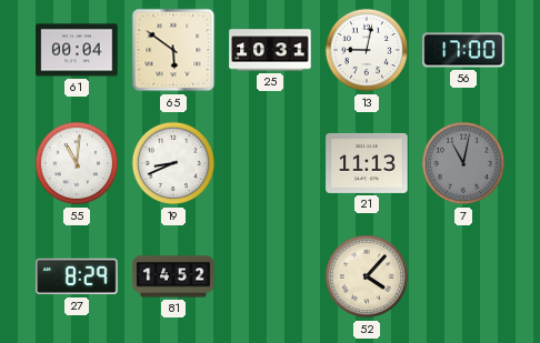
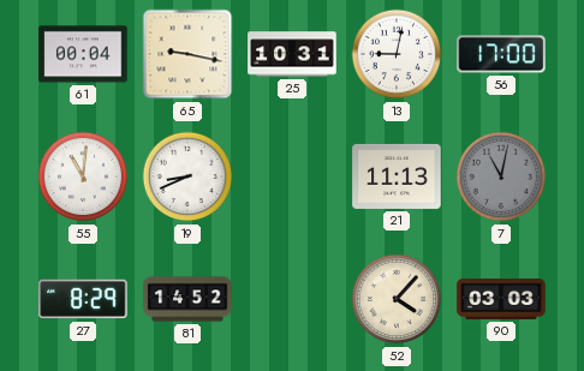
65: 5:51 -> 9:17
90: none -> 03:03
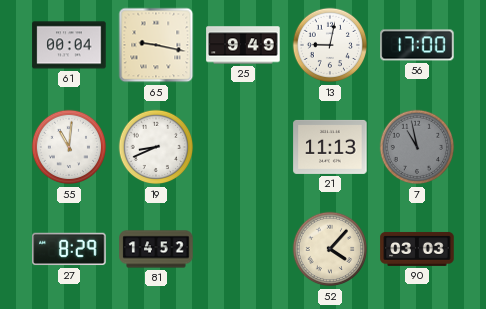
25: 10:31 -> 9:49
7: 11:02 -> 10:58
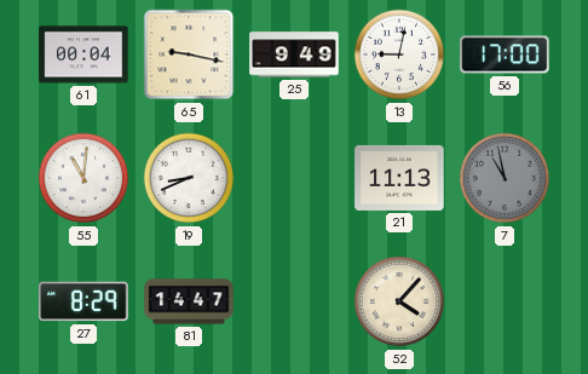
81: 14:52 -> 14:47
90: 03:03 -> none
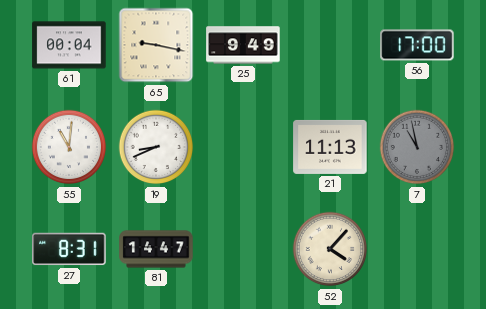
13: 9:02 -> none
27: 8:29 -> 8:31
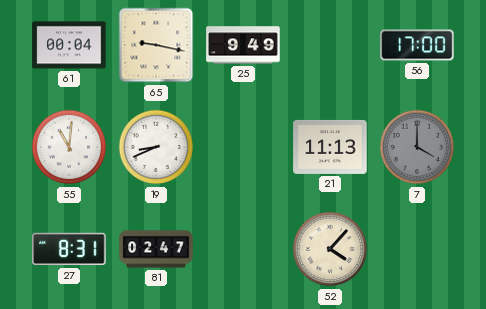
7: 10:58 -> 4:00
81: 14:47 -> 02:47
